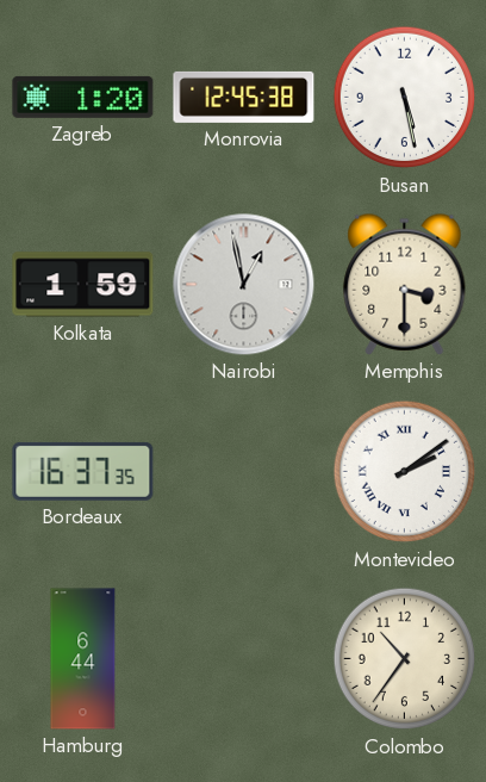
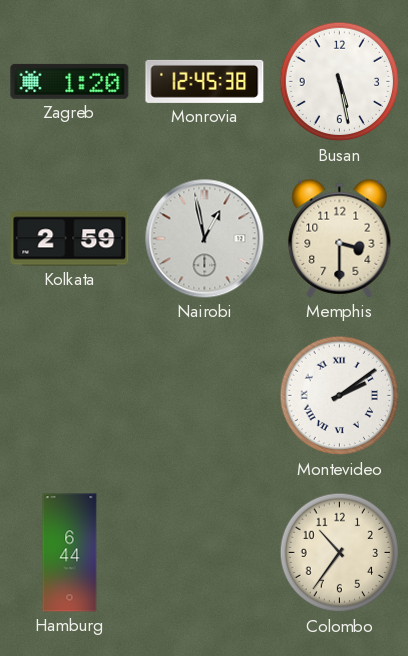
Kolkata: 1:59 -> 2:59
Bordeaux: 16:37 -> none
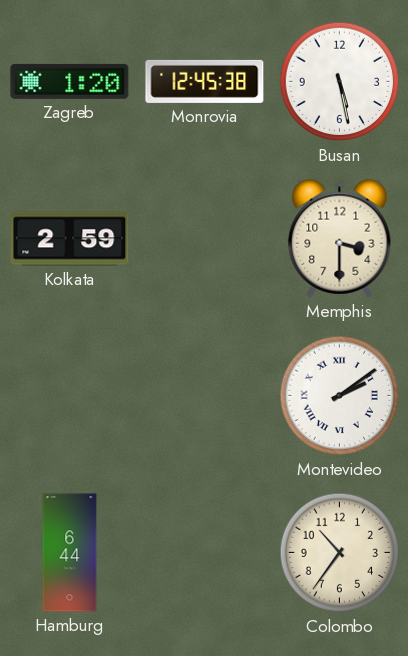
Nairobi: 12:58 -> none
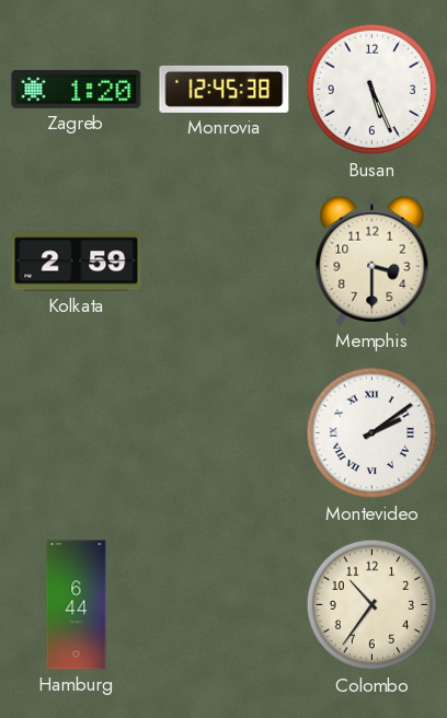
Busan: 5:28 -> 5:26
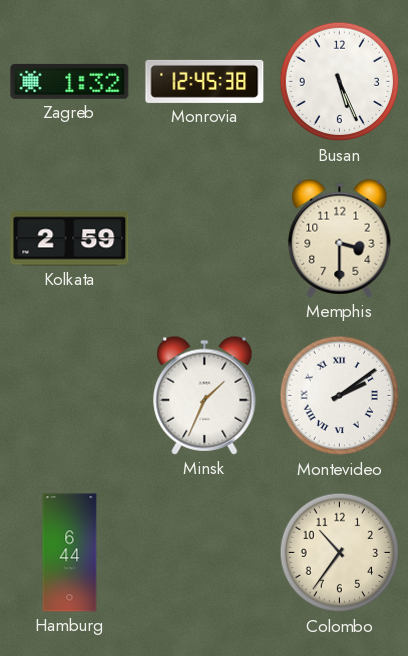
Zagreb: 1:20 -> 1:32
Minsk: none -> 1:34
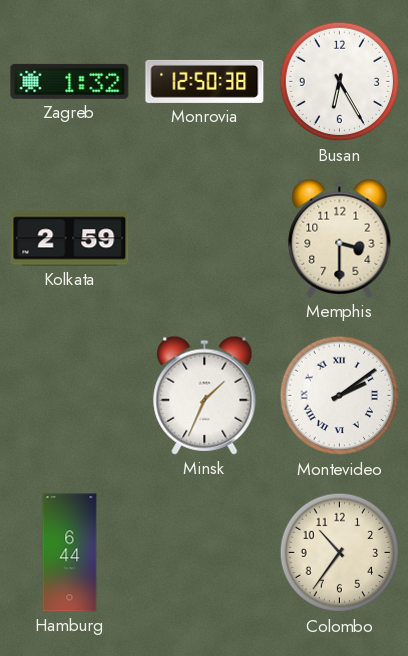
Monrovia: 12:45 -> 12:50
Busan: 5:26 -> 6:25
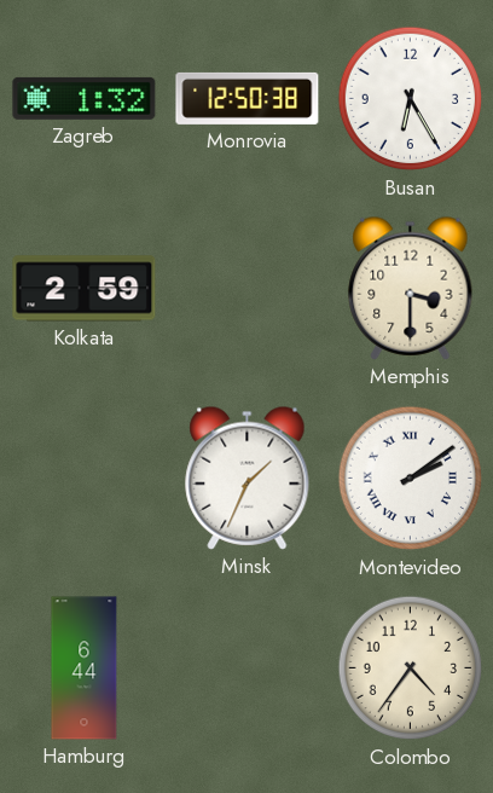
Colombo: 10:36 -> 4:36
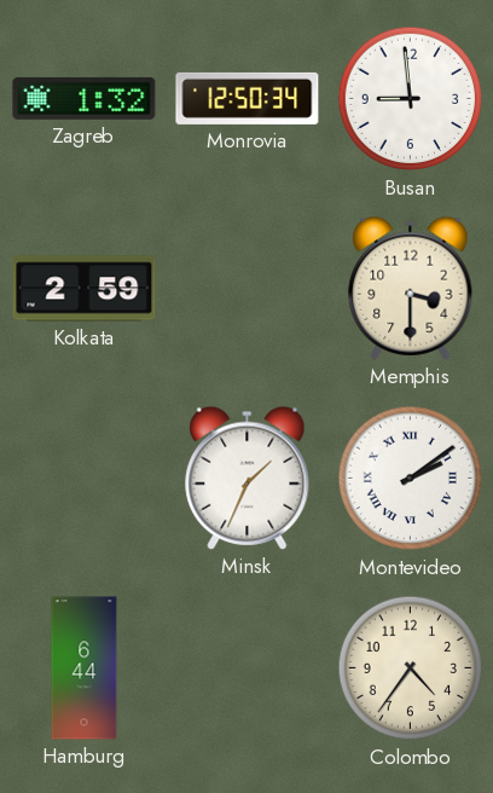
Monrovia: 12:50:38 -> 12:50:34
Busan: 6:25 -> 8:59
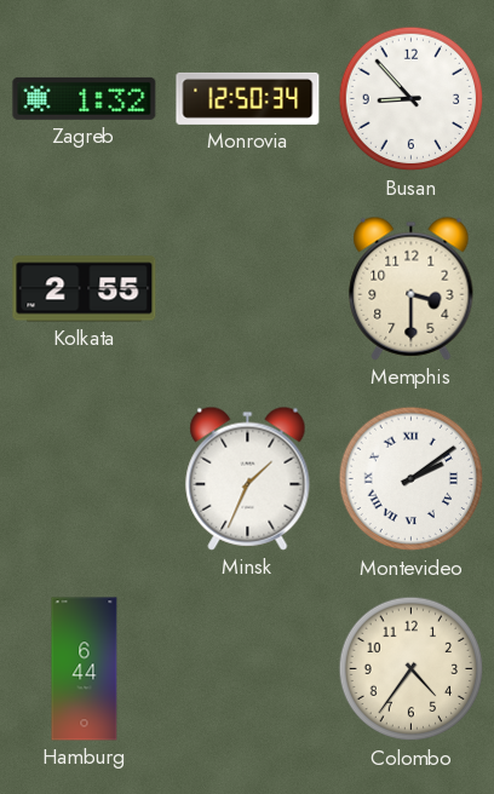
Busan: 8:59 -> 8:53
Kolkata: 2:59 -> 2:55
